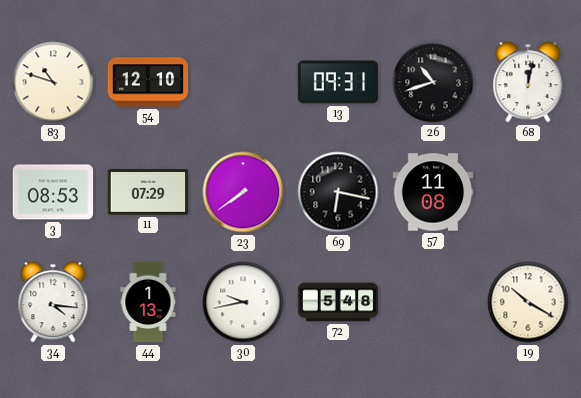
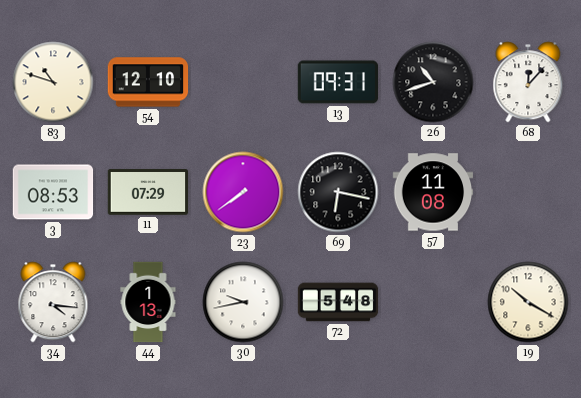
68: 12:02 -> 12:07
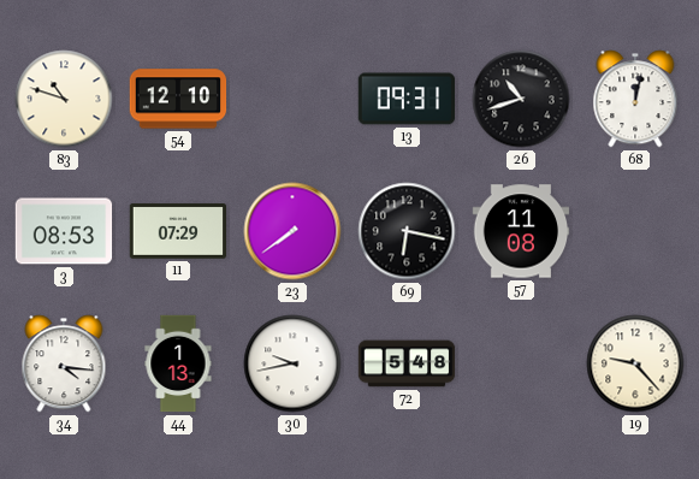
68: 12:07 -> 12:02
19: 10:20 -> 9:23
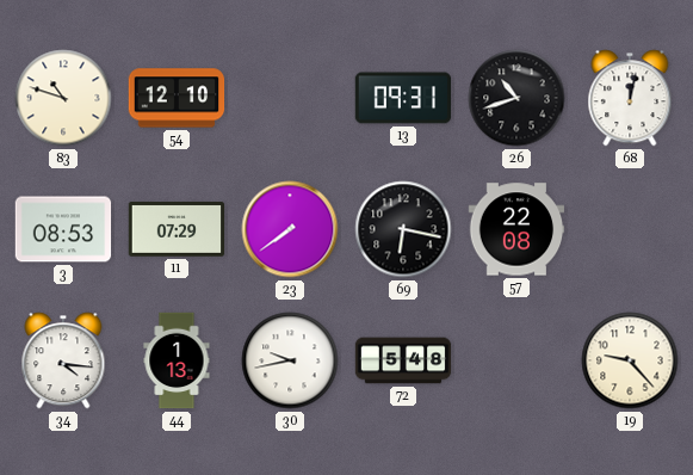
57: 11:08 -> 22:08
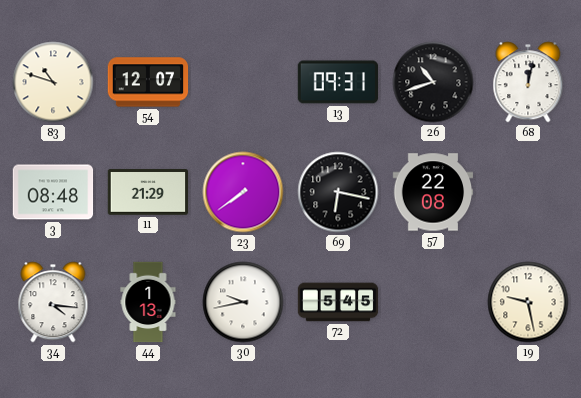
54: 12:10 -> 12:07
3: 08:53 -> 08:48
11: 07:29 -> 21:29
72: 5:48 -> 5:45
19: 9:23 -> 9:28
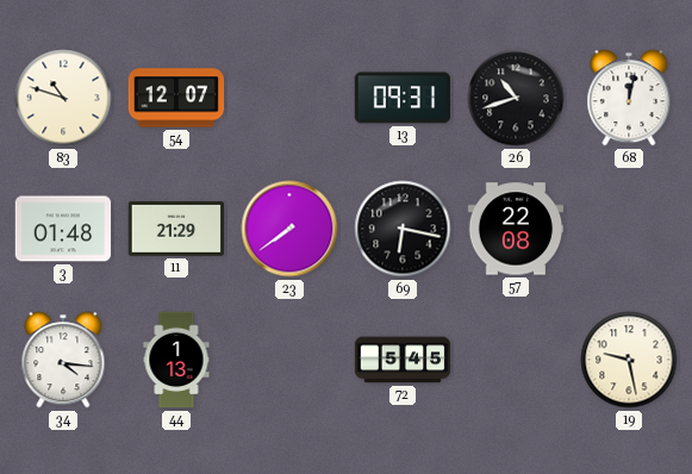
3: 08:48 -> 01:48
30: 9:43 -> none
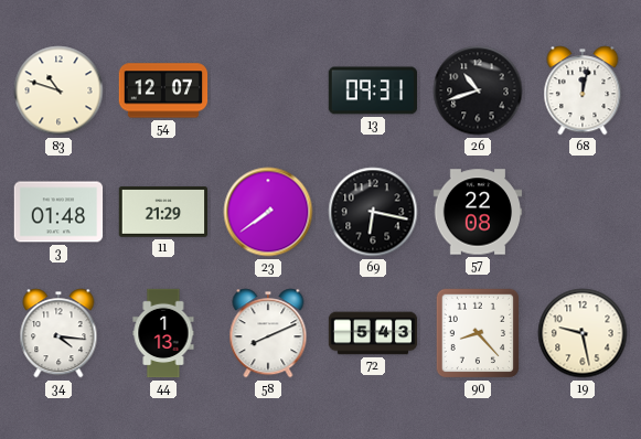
58: none -> 8:11
72: 5:45 -> 5:43
90: none -> 8:23
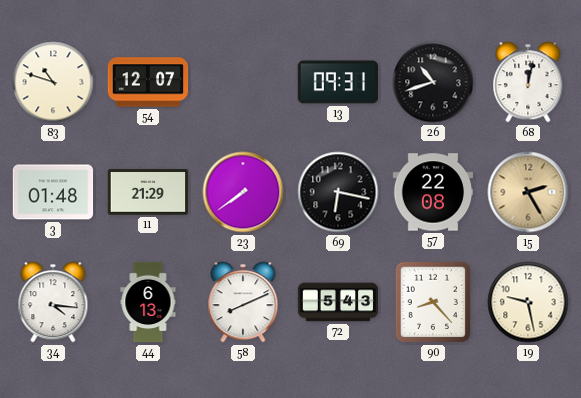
15: none -> 2:25
44: 1:13 -> 6:13
